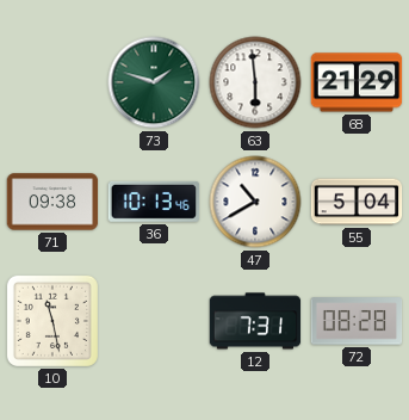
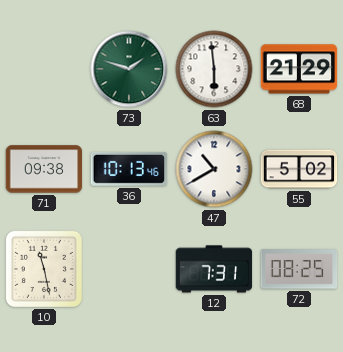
55: 5:04 -> 5:02
72: 08:28 -> 08:25
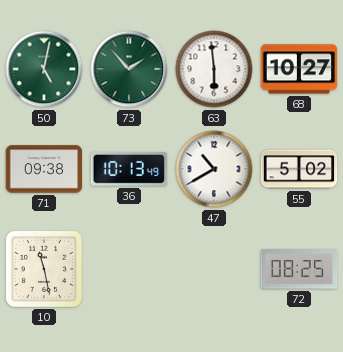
50: none -> 5:02
73: 1:48 -> 1:53
68: 21:29 -> 10:27
36: 10:13:46 -> 10:13:49
12: 7:31 -> none
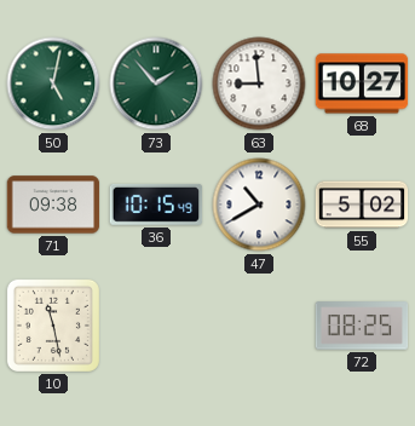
63: 5:59 -> 8:59
36: 10:13 -> 10:15
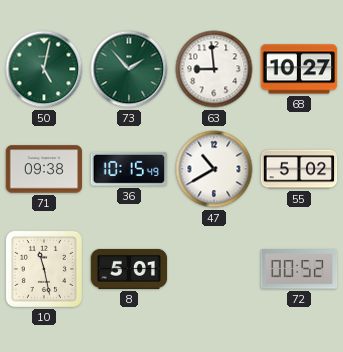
8: none -> 5:01
72: 08:25 -> 00:52
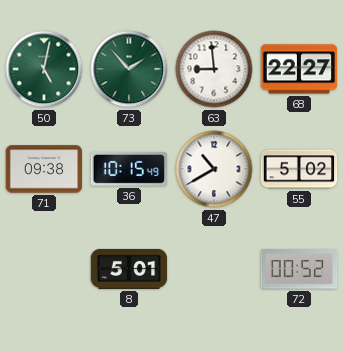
68: 10:27 -> 22:27
10: 11:28 -> none
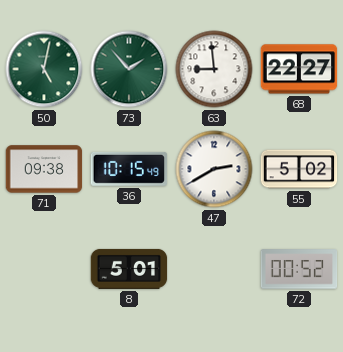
47: 10:40 -> 2:40
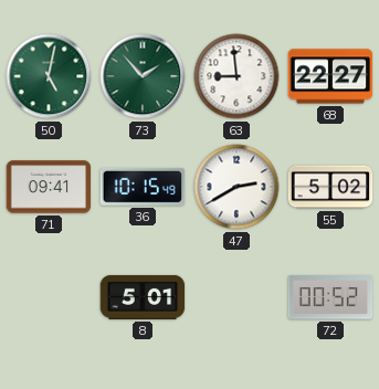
71: 09:38 -> 09:41
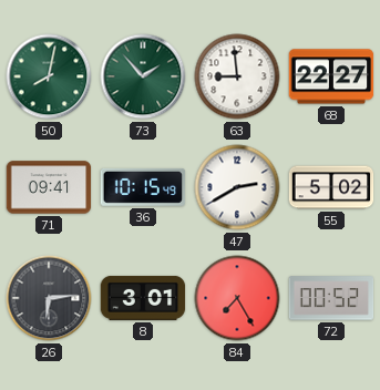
50: 5:02 -> 8:02
26: none -> 6:14
8: 5:01 -> 3:01
84: none -> 7:25
